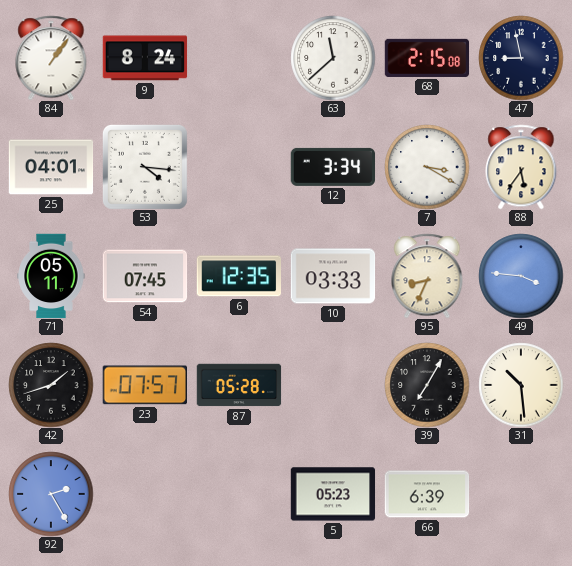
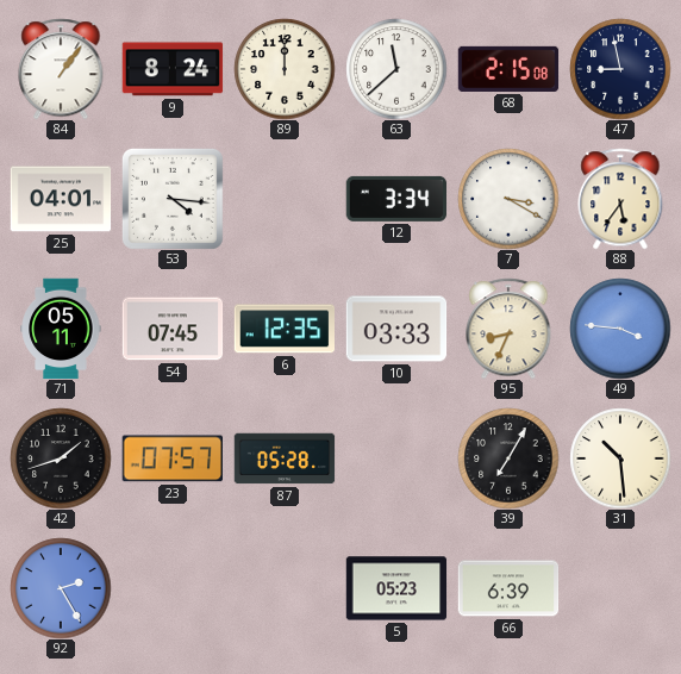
89: none -> 12:00
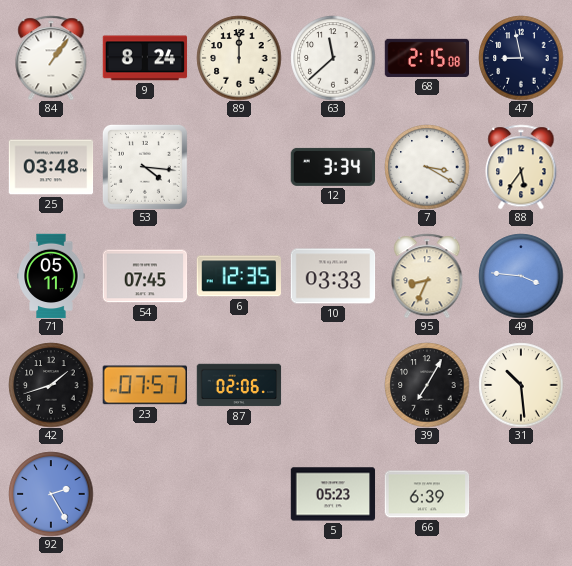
25: 04:01 -> 03:48
87: 05:28 -> 02:06
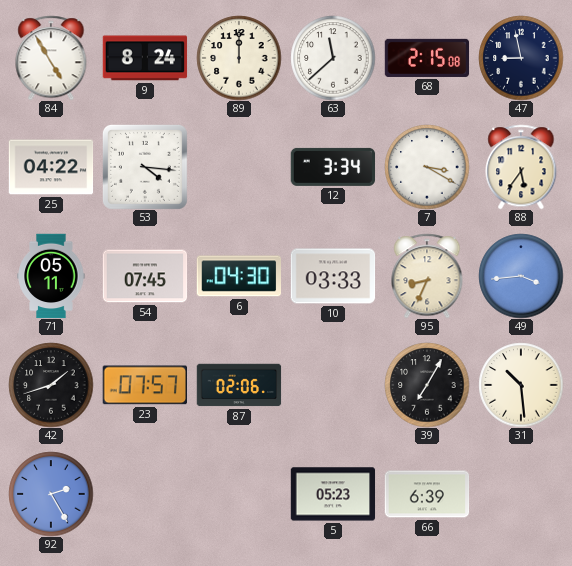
84: 1:06 -> 4:55
25: 03:48 -> 04:22
6: 12:35 -> 04:30
49: 3:46 -> 3:44
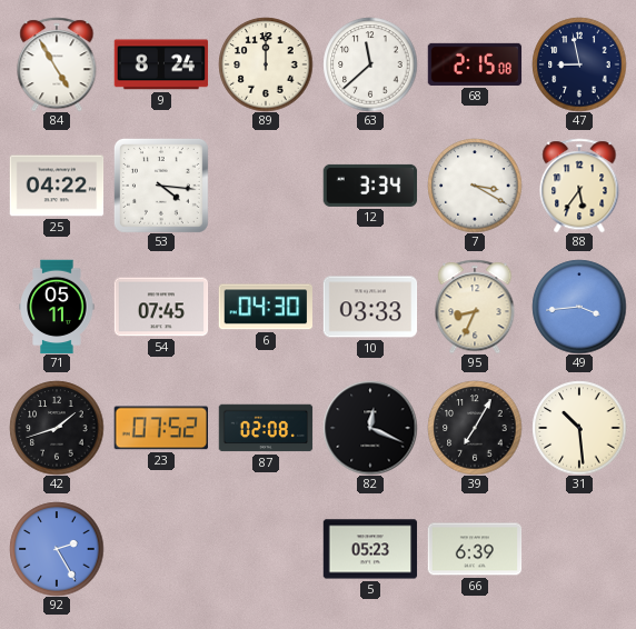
23: 07:57 -> 07:52
87: 02:06 -> 02:08
82: none -> 12:19
